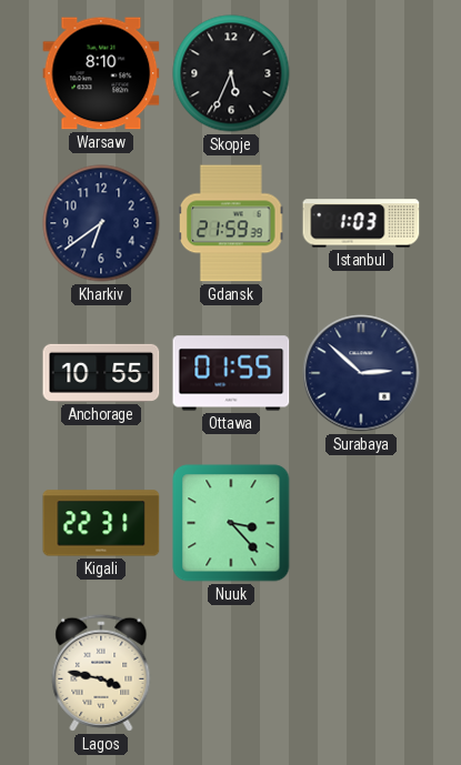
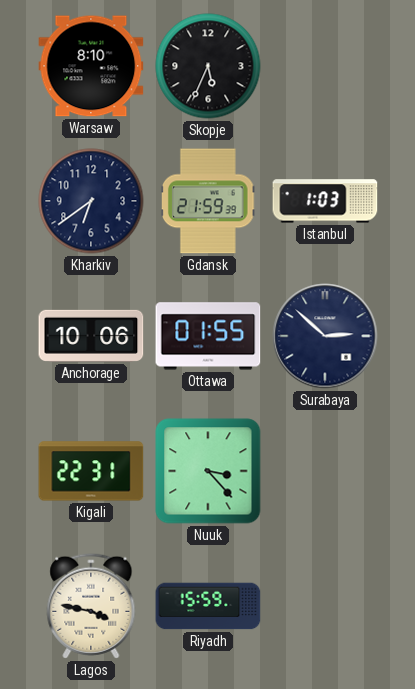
Anchorage: 10:55 -> 10:06
Riyadh: none -> 15:59
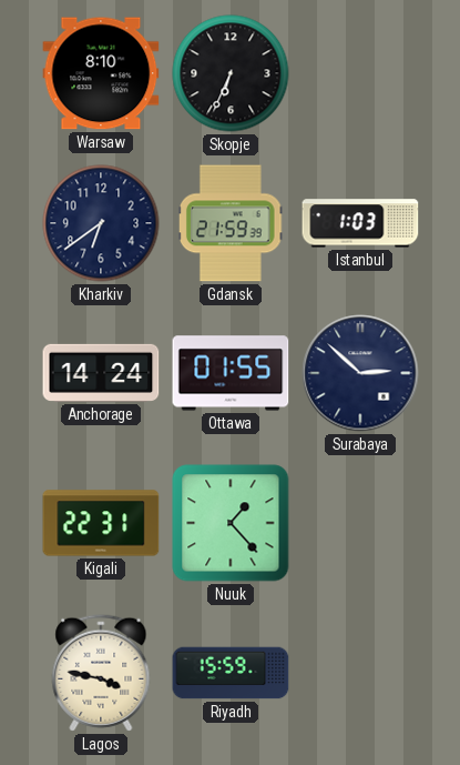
Skopje: 5:34 -> 6:34
Anchorage: 10:06 -> 14:24
Nuuk: 3:23 -> 1:23
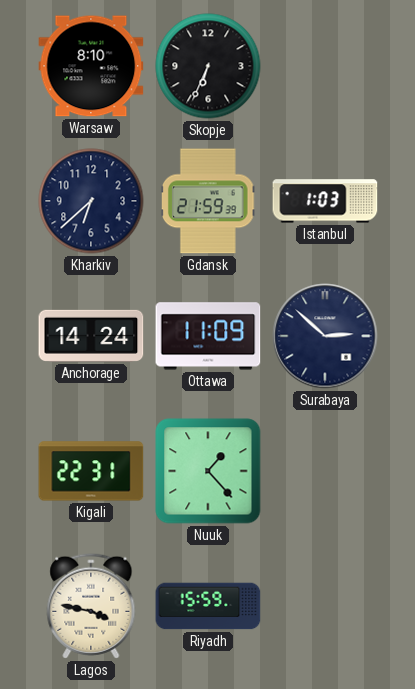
Kharkiv: 6:39 -> 6:38
Ottawa: 01:55 -> 11:09
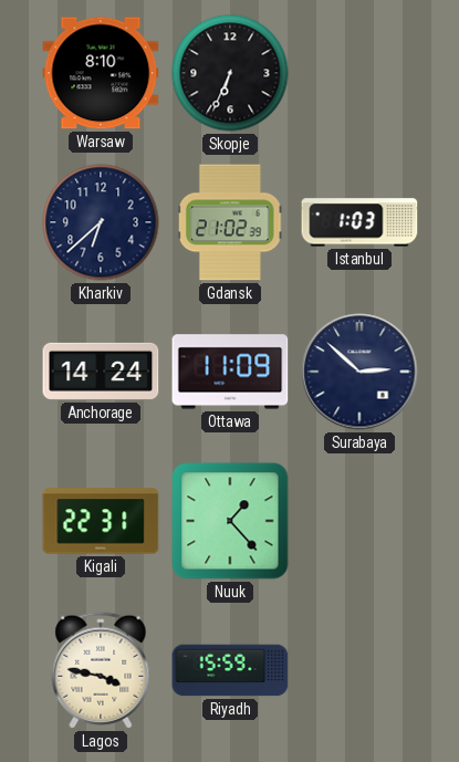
Gdansk: 21:59 -> 21:02
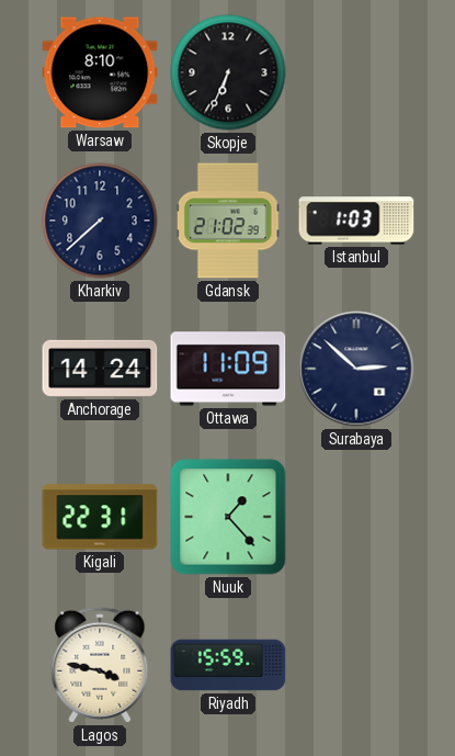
Kharkiv: 6:38 -> 7:38
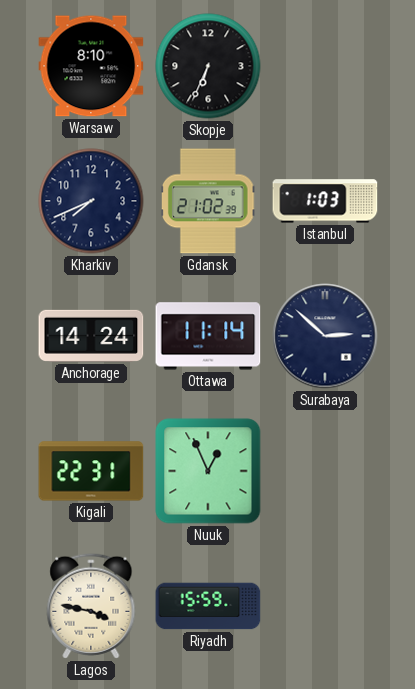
Kharkiv: 7:38 -> 7:41
Ottawa: 11:09 -> 11:14
Nuuk: 1:23 -> 12:56
